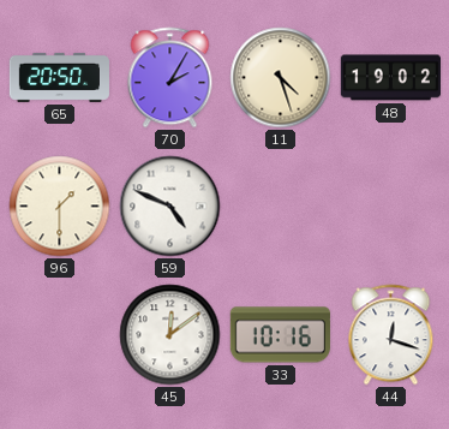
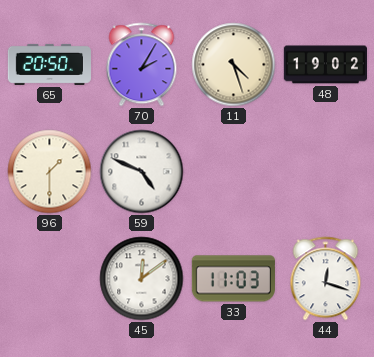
33: 10:16 -> 11:03
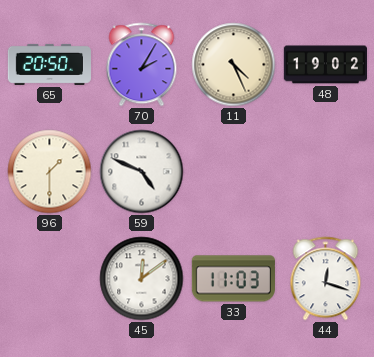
11: 4:27 -> 4:26
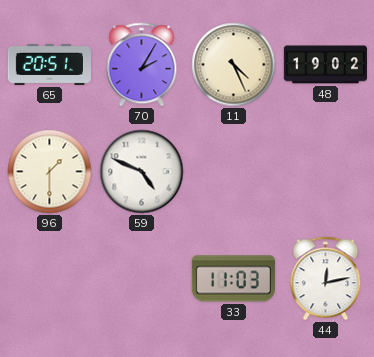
65: 20:50 -> 20:51
45: 12:09 -> none
44: 12:18 -> 12:13
